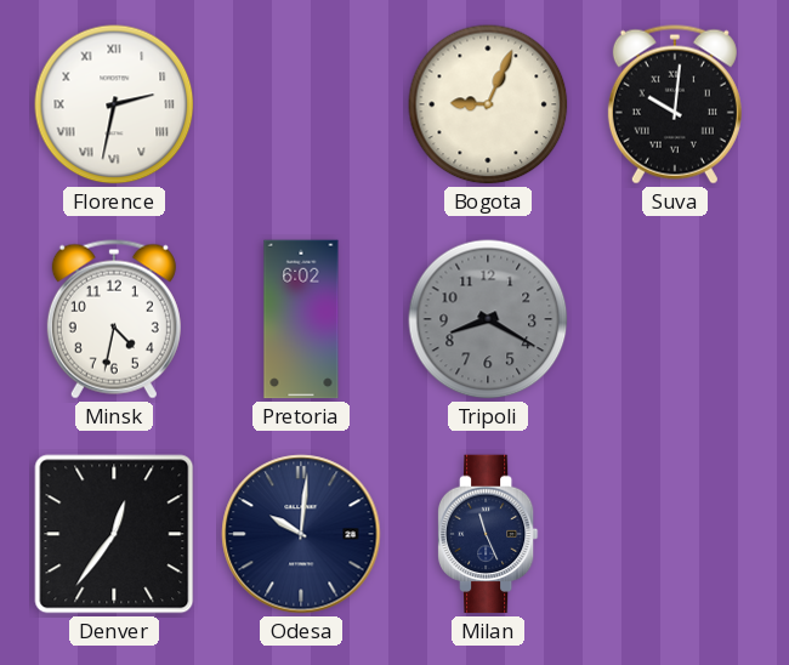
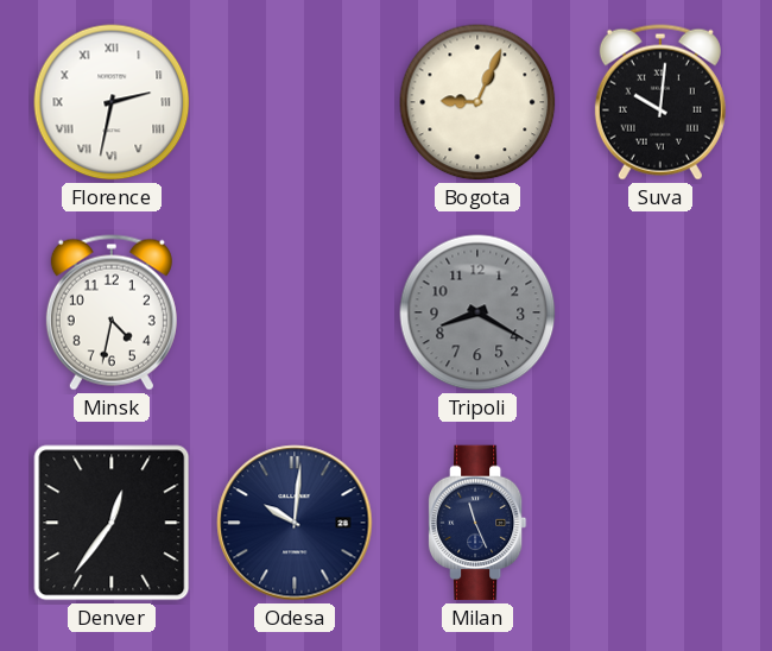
Pretoria: 6:02 -> none
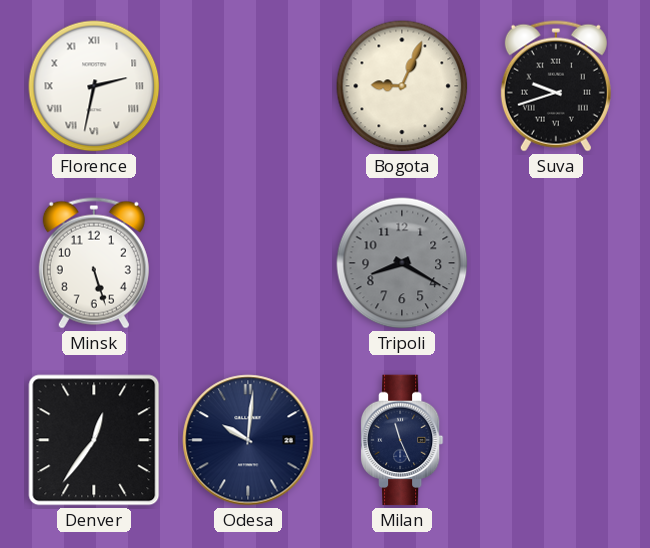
Suva: 10:01 -> 9:42
Minsk: 4:32 -> 5:27
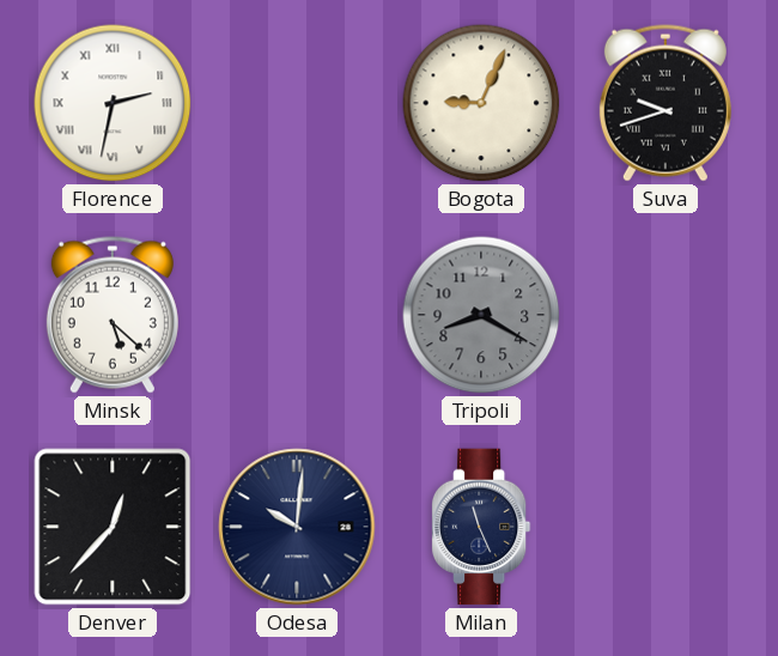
Minsk: 5:27 -> 5:22
Denver: 12:36 -> 12:37
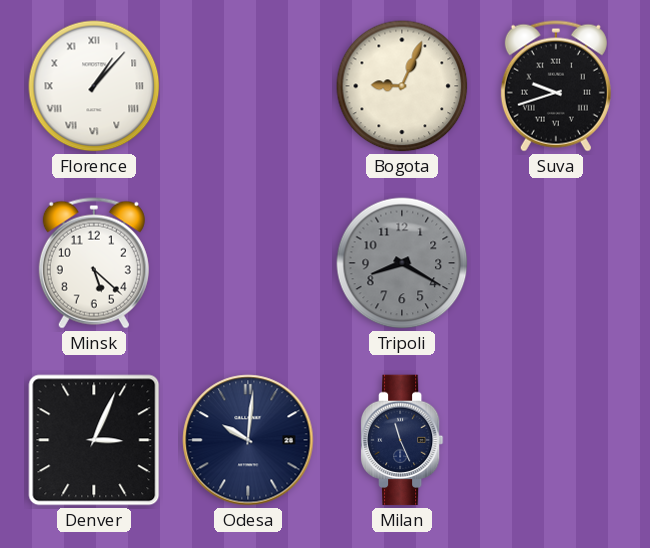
Florence: 2:32 -> 1:07
Denver: 12:37 -> 3:04
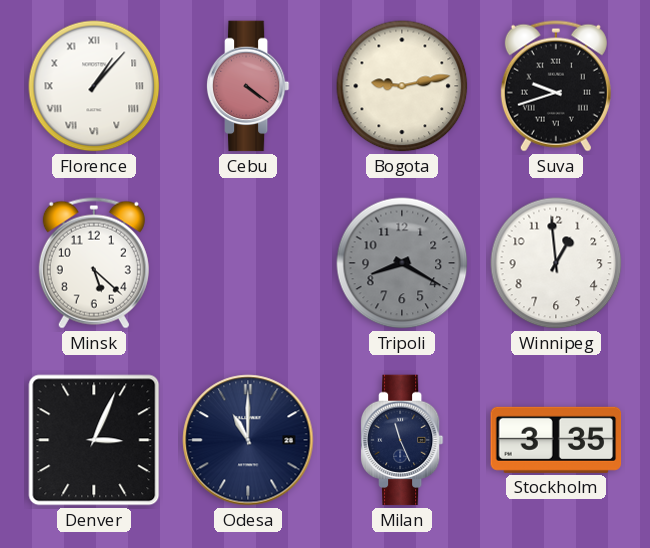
Cebu: none -> 4:21
Bogota: 9:04 -> 9:13
Winnipeg: none -> 12:59
Odesa: 10:01 -> 11:00
Stockholm: none -> 3:35
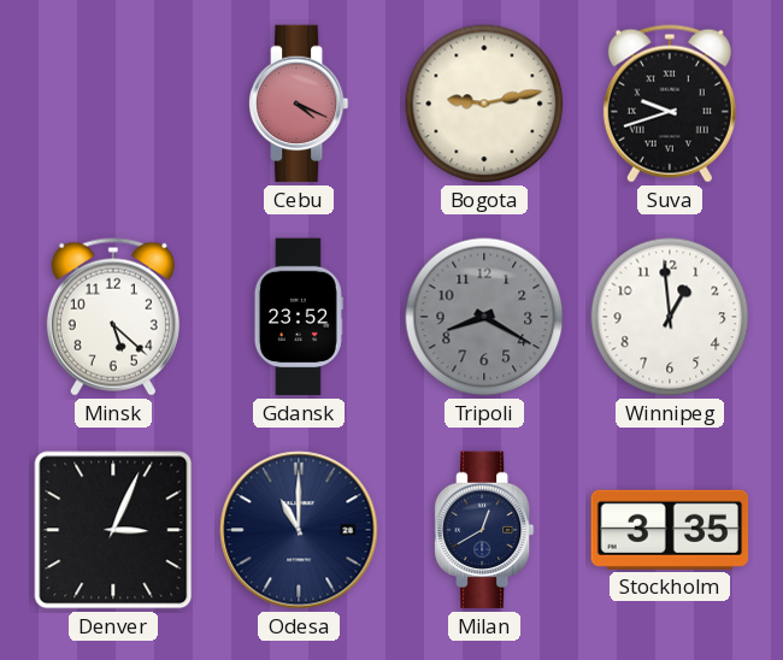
Florence: 1:07 -> none
Cebu: 4:21 -> 4:19
Gdansk: none -> 23:52
Milan: 11:26 -> 12:40
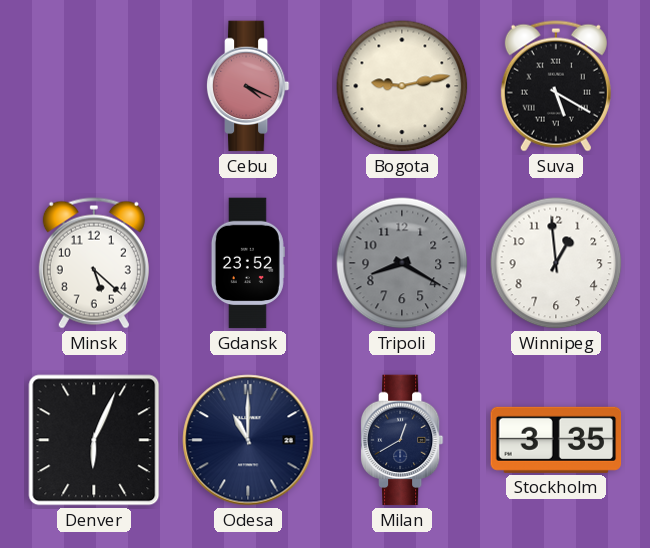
Suva: 9:42 -> 5:20
Denver: 3:04 -> 6:04
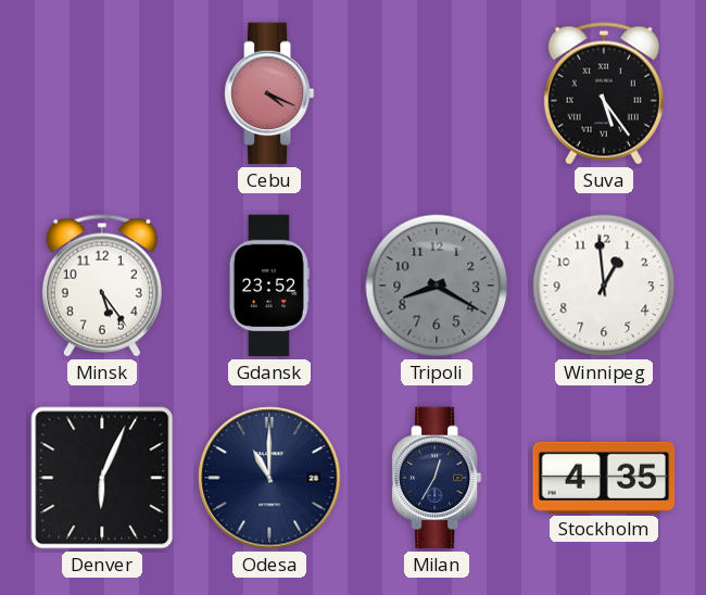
Bogota: 9:13 -> none
Suva: 5:20 -> 5:24
Minsk: 5:22 -> 5:24
Milan: 12:40 -> 12:35
Stockholm: 3:35 -> 4:35
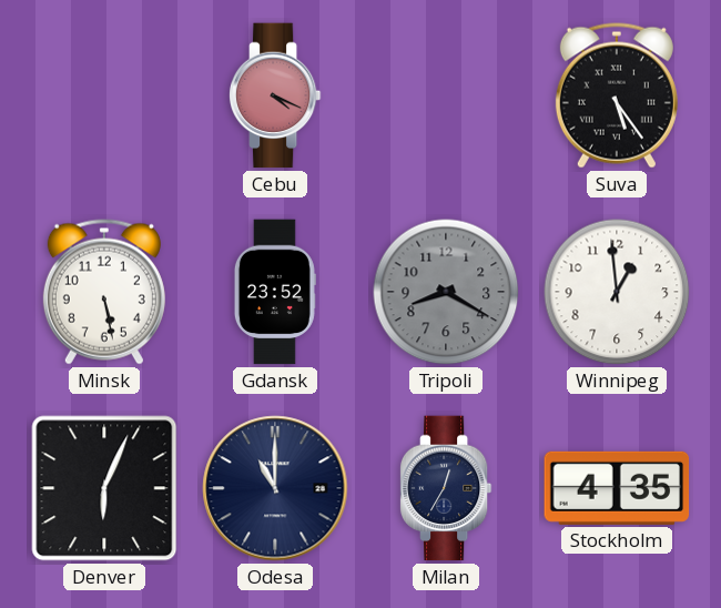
Minsk: 5:24 -> 5:28
